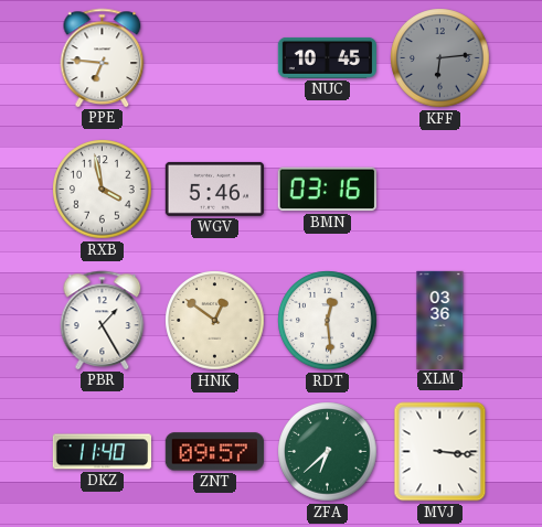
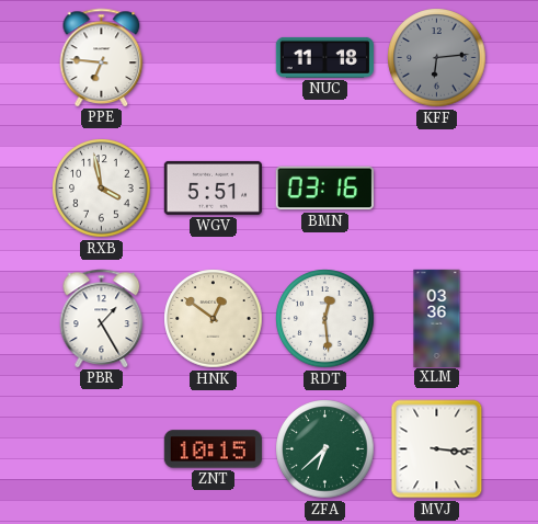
NUC: 10:45 -> 11:18
WGV: 5:46 -> 5:51
DKZ: 11:40 -> none
ZNT: 09:57 -> 10:15
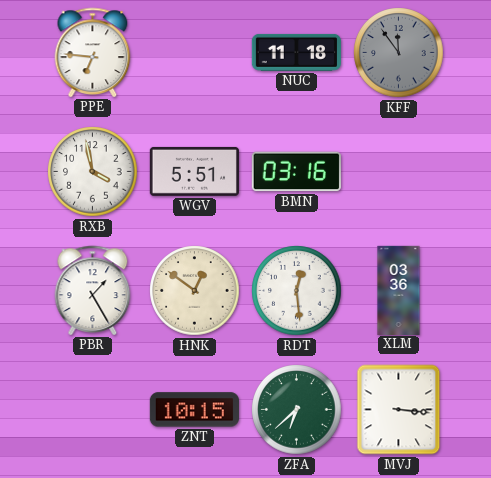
KFF: 6:14 -> 11:54
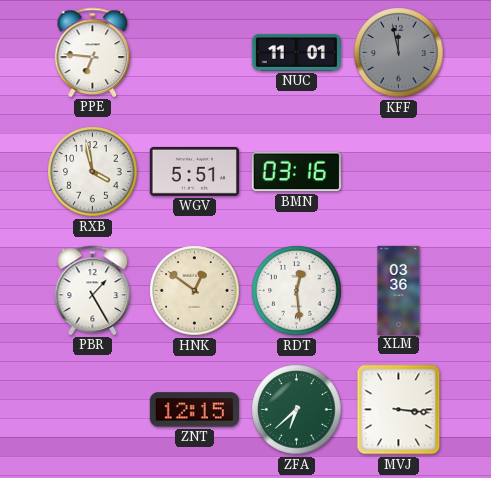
NUC: 11:18 -> 11:01
KFF: 11:54 -> 11:58
ZNT: 10:15 -> 12:15
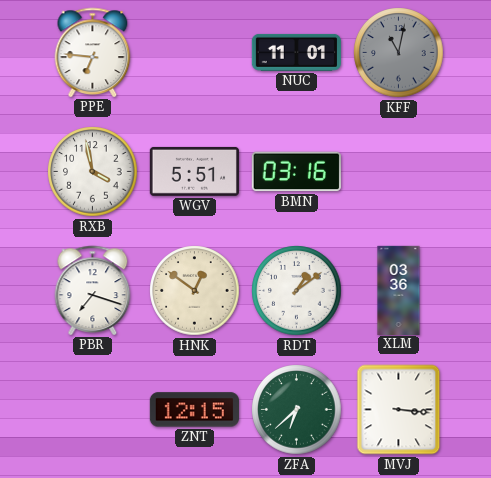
KFF: 11:58 -> 11:02
PBR: 1:25 -> 7:18
RDT: 12:29 -> 1:09
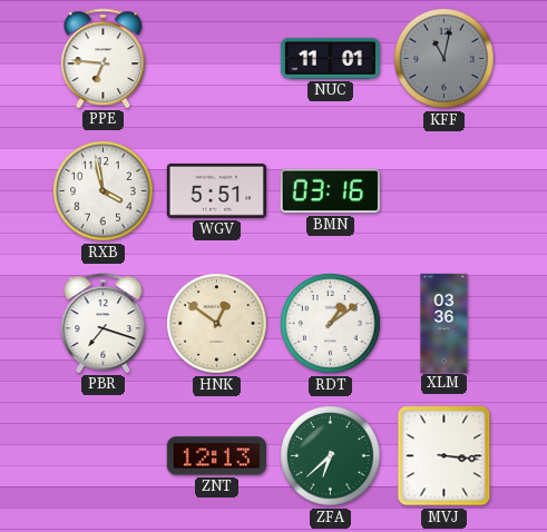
ZNT: 12:15 -> 12:13
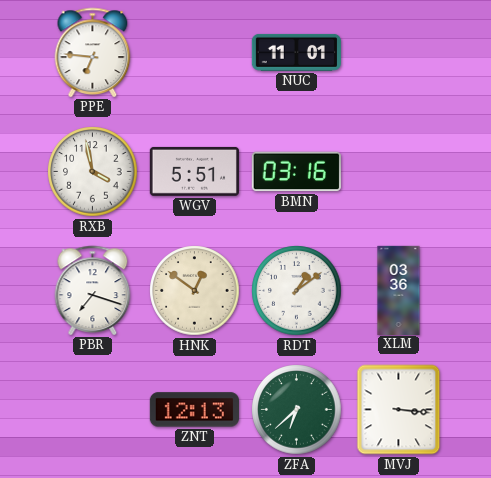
KFF: 11:02 -> none
